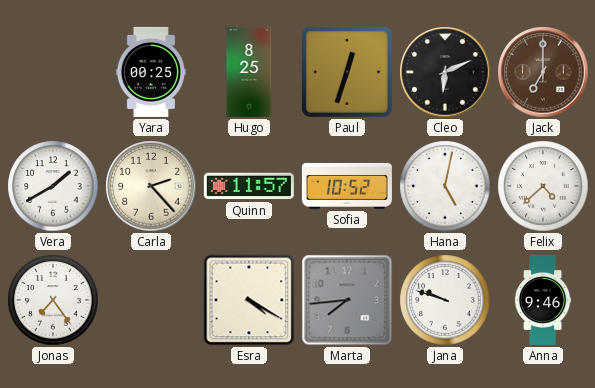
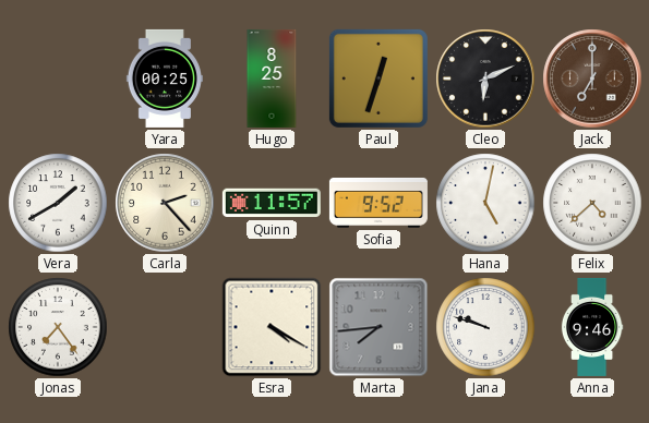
Sofia: 10:52 -> 9:52
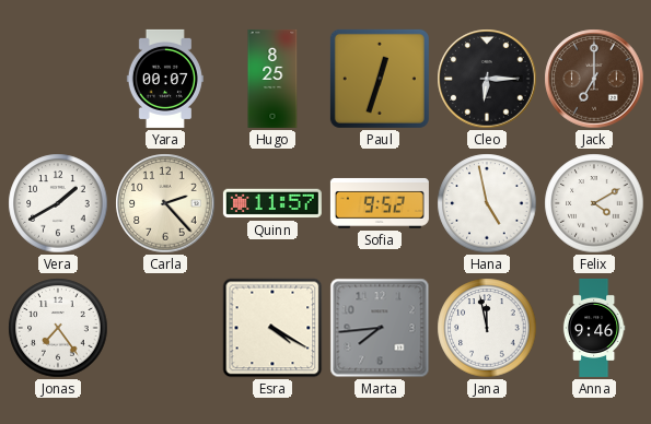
Yara: 00:25 -> 00:07
Cleo: 6:11 -> 6:15
Hana: 5:02 -> 4:58
Felix: 4:38 -> 4:10
Jana: 9:48 -> 11:58
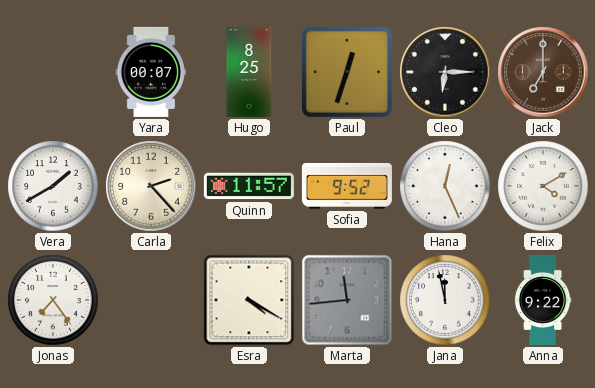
Hana: 4:58 -> 12:26
Marta: 7:44 -> 11:44
Anna: 9:46 -> 9:22
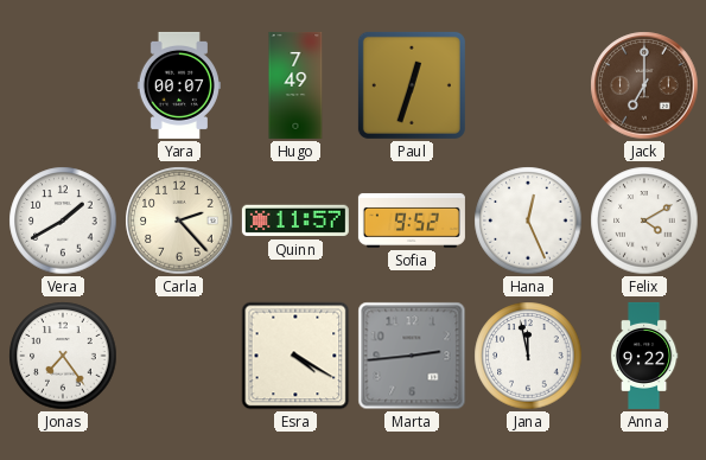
Hugo: 8:25 -> 7:49
Cleo: 6:15 -> none
Marta: 11:44 -> 2:44
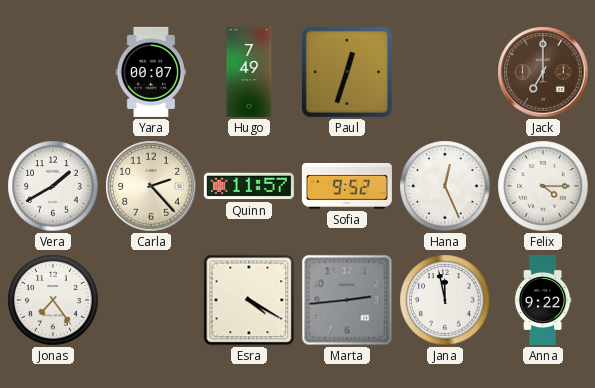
Felix: 4:10 -> 4:15
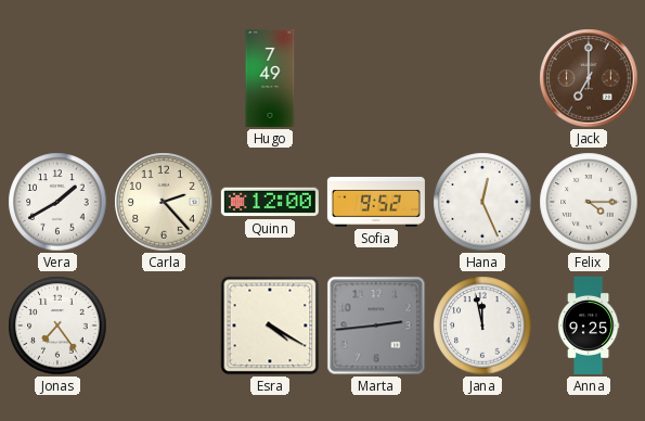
Yara: 00:07 -> none
Paul: 12:33 -> none
Quinn: 11:57 -> 12:00
Anna: 9:22 -> 9:25
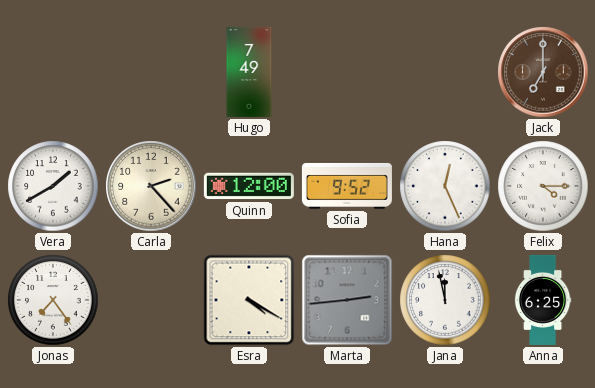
Anna: 9:25 -> 6:25
